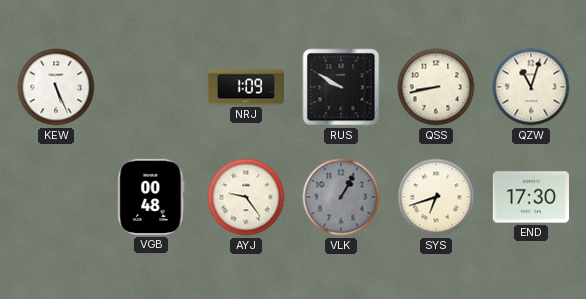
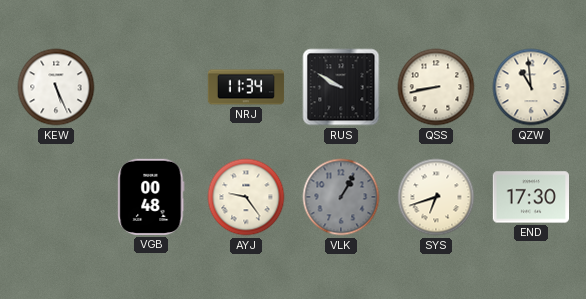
NRJ: 1:09 -> 11:34
QZW: 11:03 -> 10:59
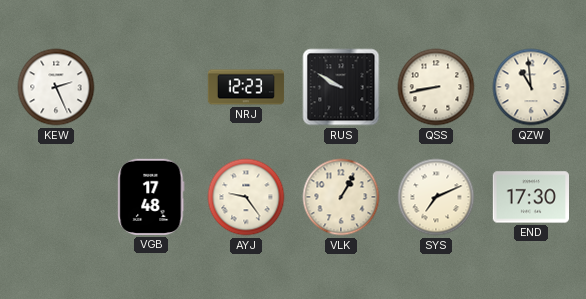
KEW: 5:26 -> 2:26
NRJ: 11:34 -> 12:23
VGB: 00:48 -> 17:48
VLK dial: grey -> cream
SYS: 6:42 -> 7:11
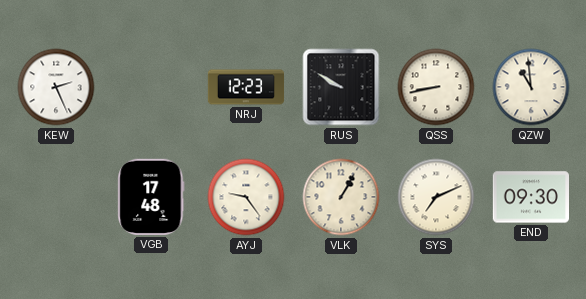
END: 17:30 -> 09:30
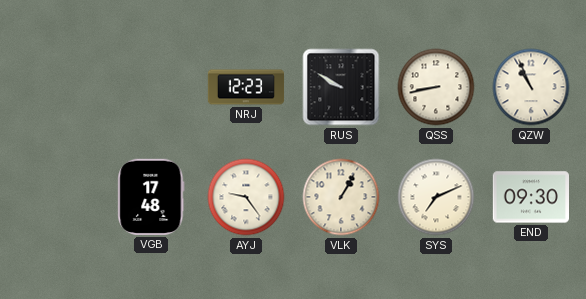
KEW: 2:26 -> none
QZW: 10:59 -> 10:56
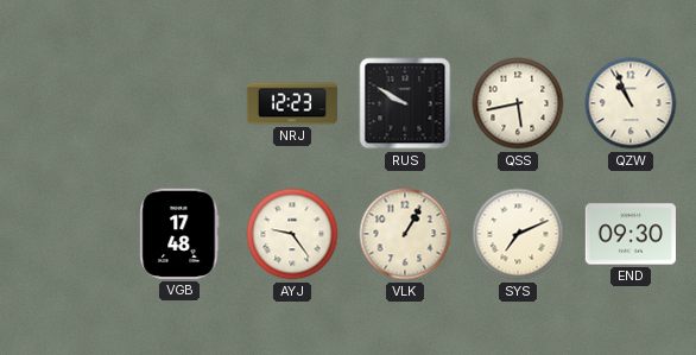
QSS: 8:43 -> 5:43
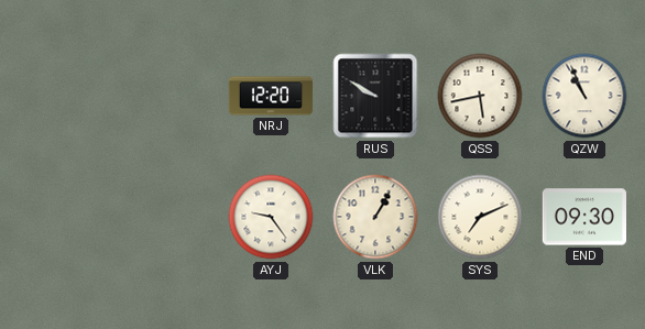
NRJ: 12:23 -> 12:20
VGB: 17:48 -> none
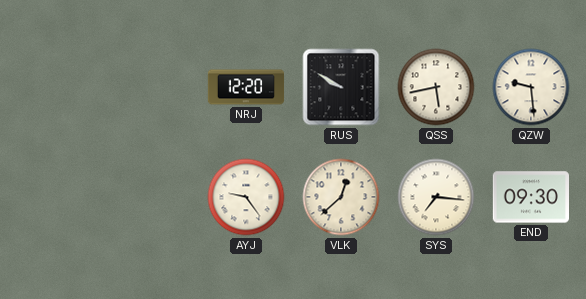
QZW: 10:56 -> 9:29
VLK: 1:05 -> 12:38
SYS: 7:11 -> 7:16
